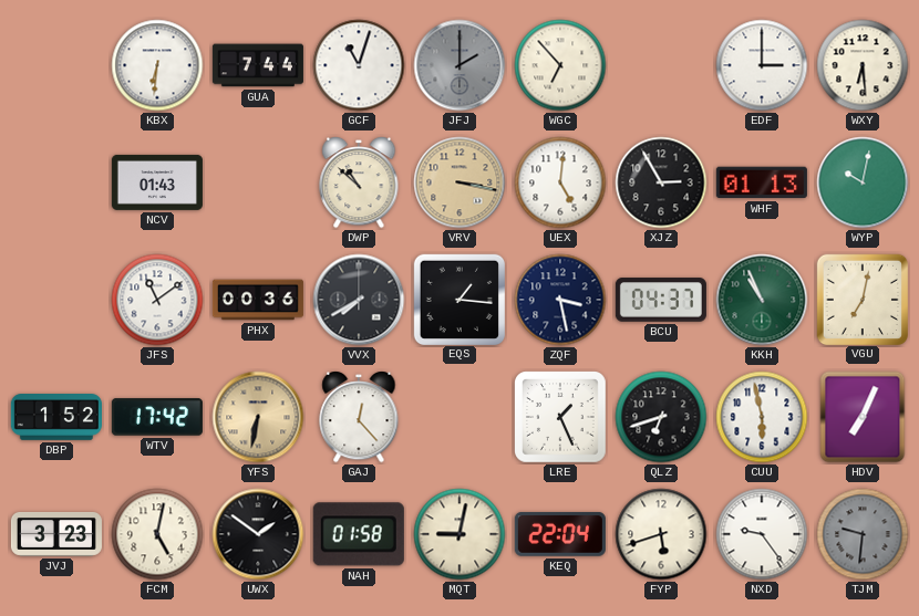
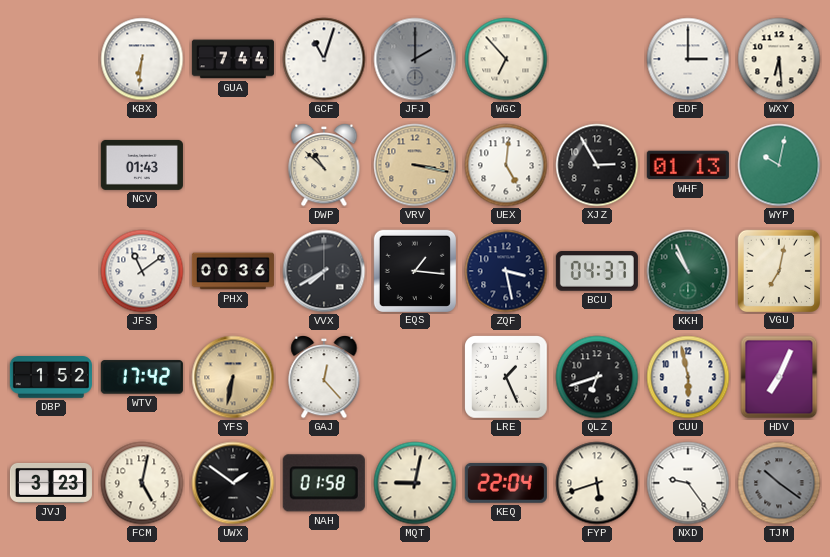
TJM: 9:31 -> 10:21
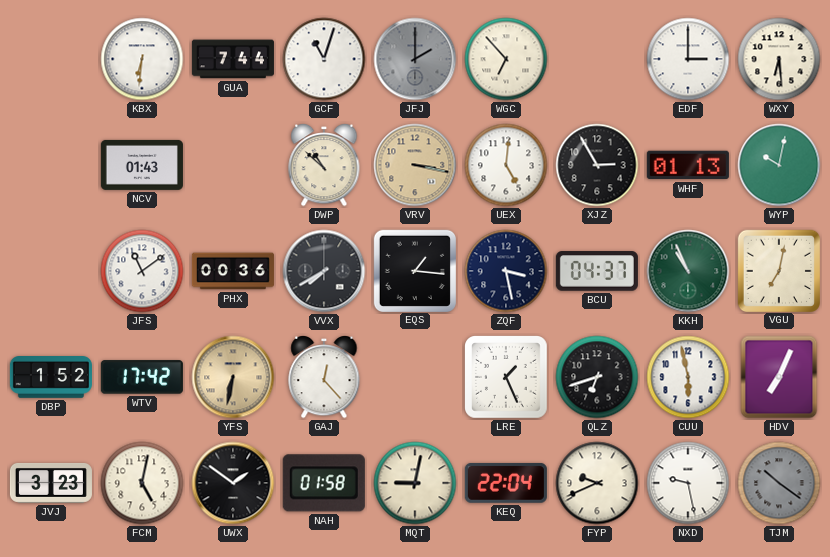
FYP: 5:42 -> 9:41
NXD: 9:24 -> 9:28
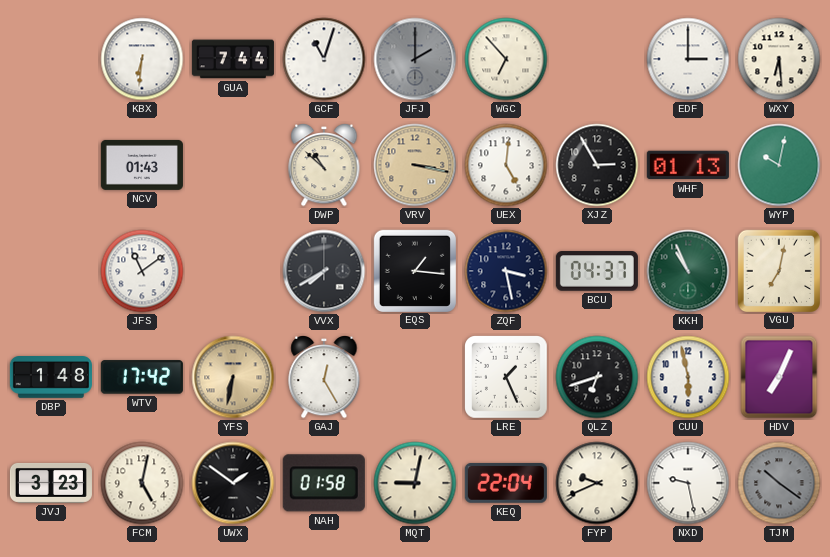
PHX: 00:36 -> none
DBP: 1:52 -> 1:48
GAJ: 12:23 -> 12:25
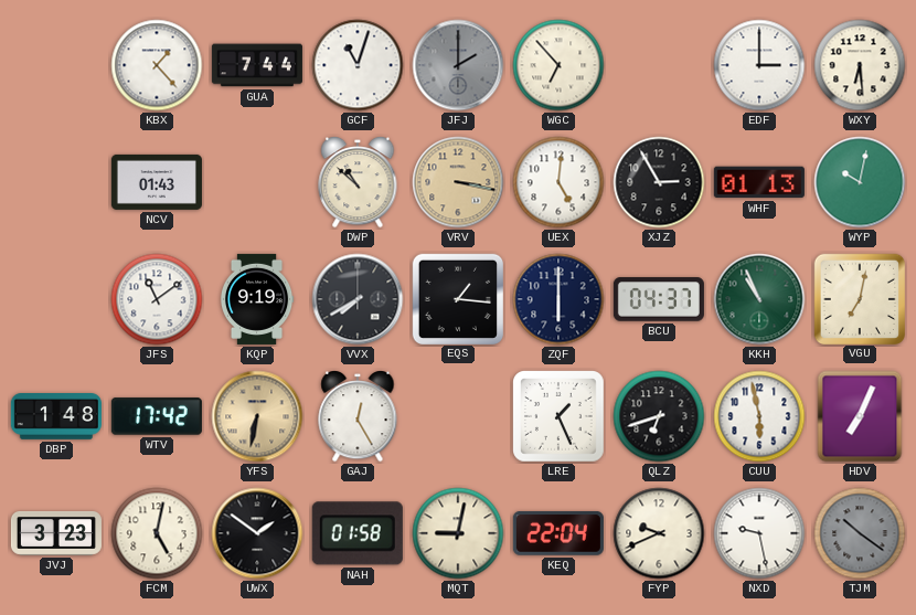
KBX: 6:31 -> 1:23
KQP: none -> 9:19
ZQF: 3:28 -> 6:00
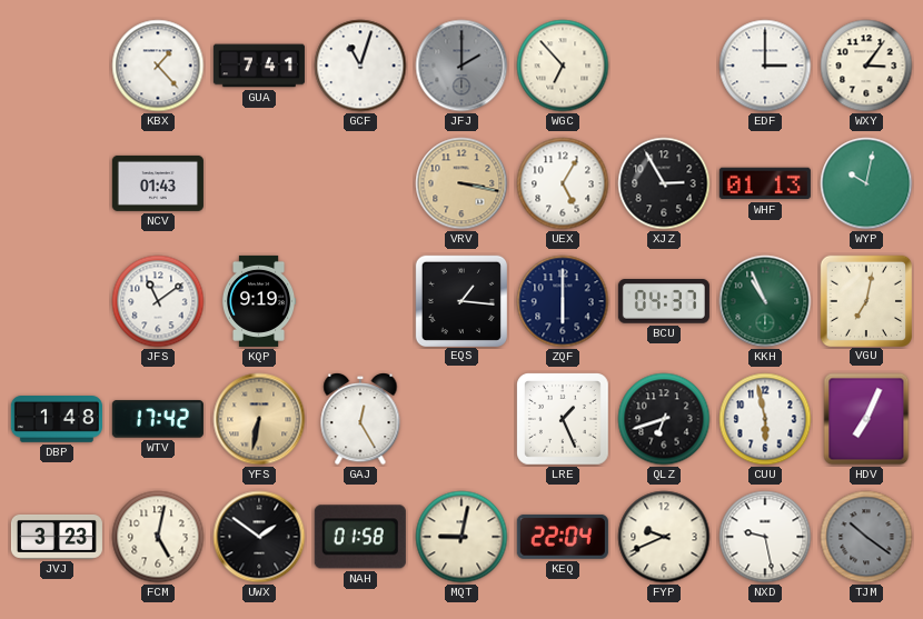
GUA: 7:44 -> 7:41
WXY: 6:29 -> 3:06
DWP: 10:52 -> none
UEX: 5:01 -> 5:05
VVX: 7:40 -> none
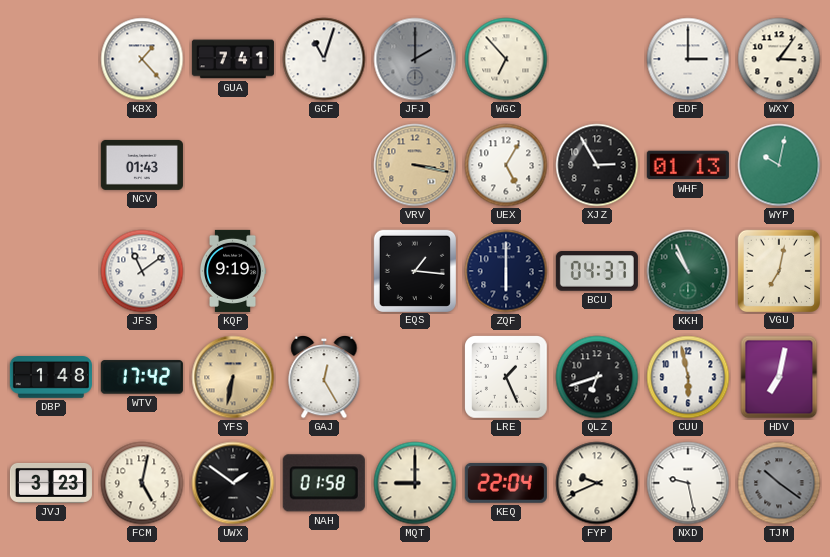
HDV: 7:04 -> 7:02
MQT: 9:02 -> 9:00
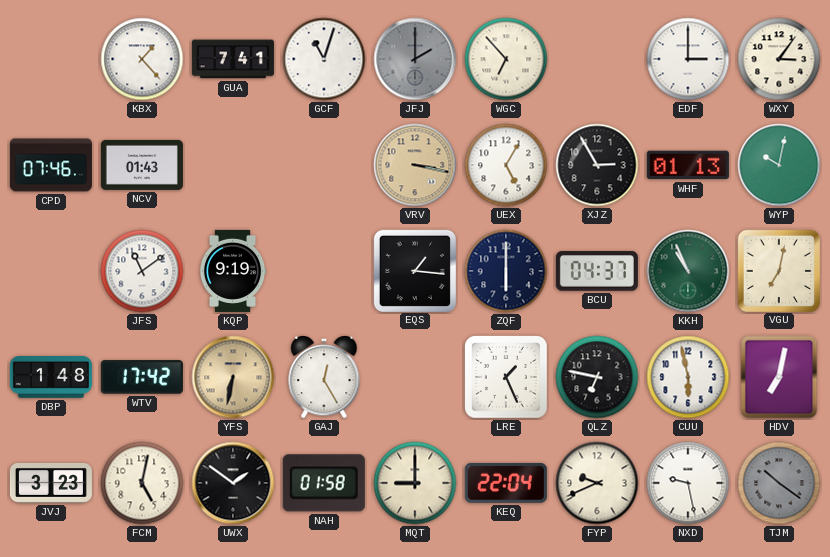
CPD: none -> 07:46
QLZ: 6:42 -> 6:47
